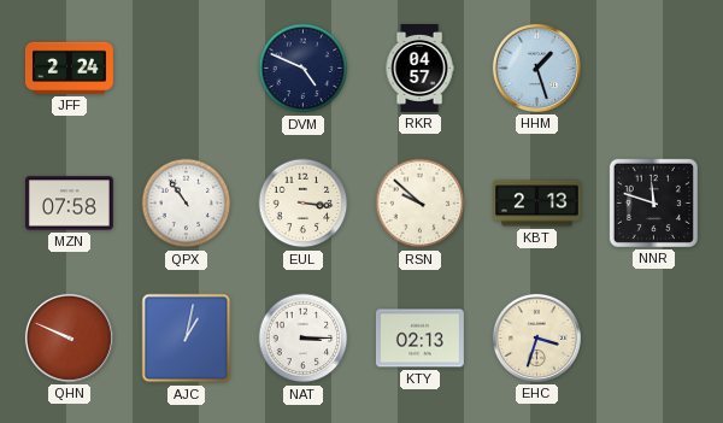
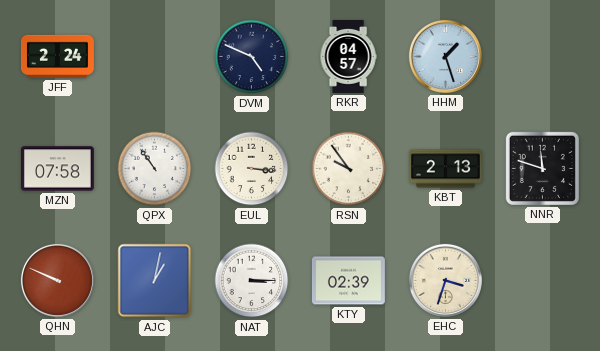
RSN: 9:52 -> 9:54
KTY: 02:13 -> 02:39
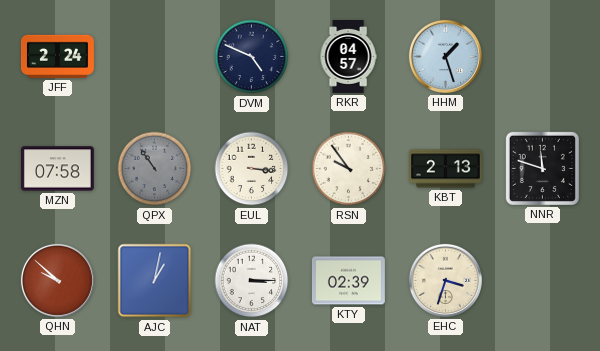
QPX dial: white -> grey
QHN: 9:49 -> 9:52
